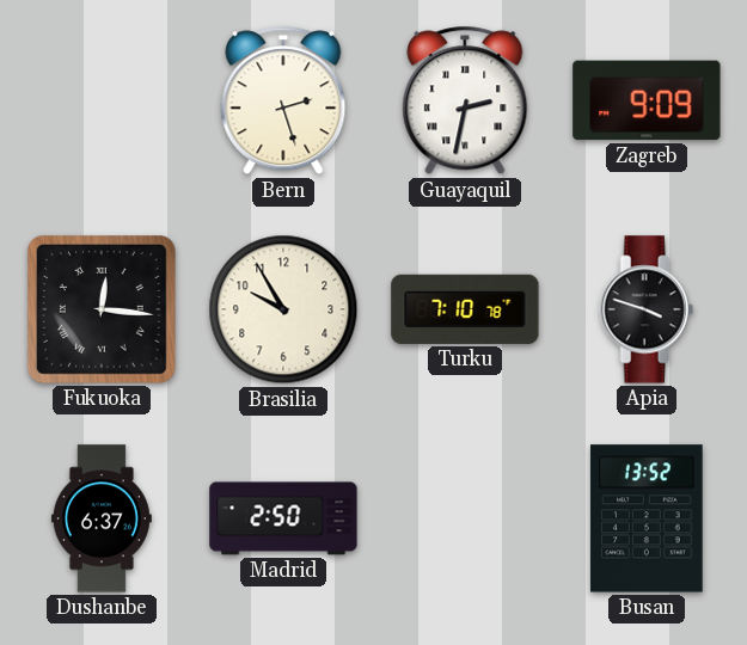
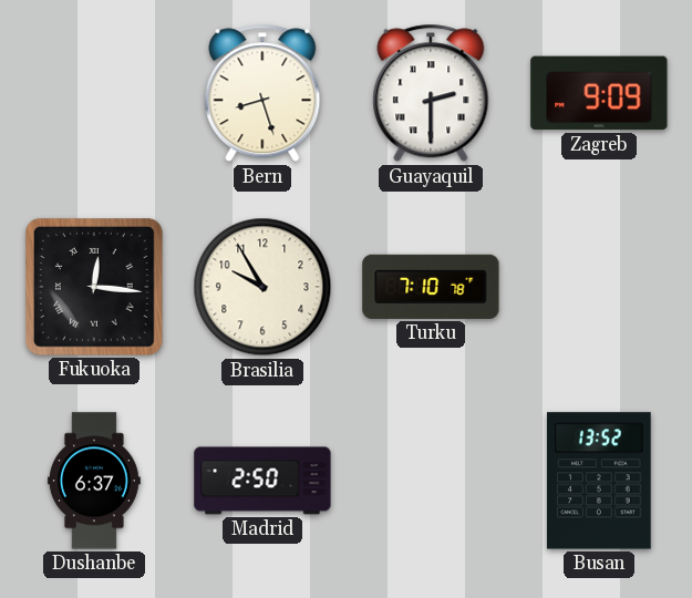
Bern: 2:27 -> 8:27
Guayaquil: 2:32 -> 2:30
Apia: 3:48 -> none
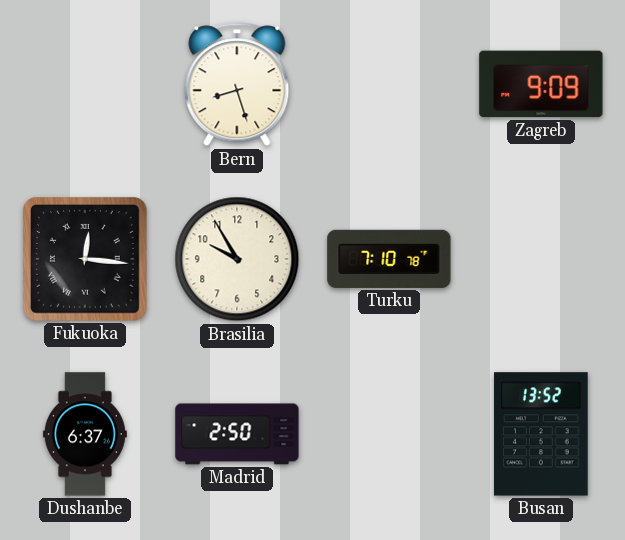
Guayaquil: 2:30 -> none
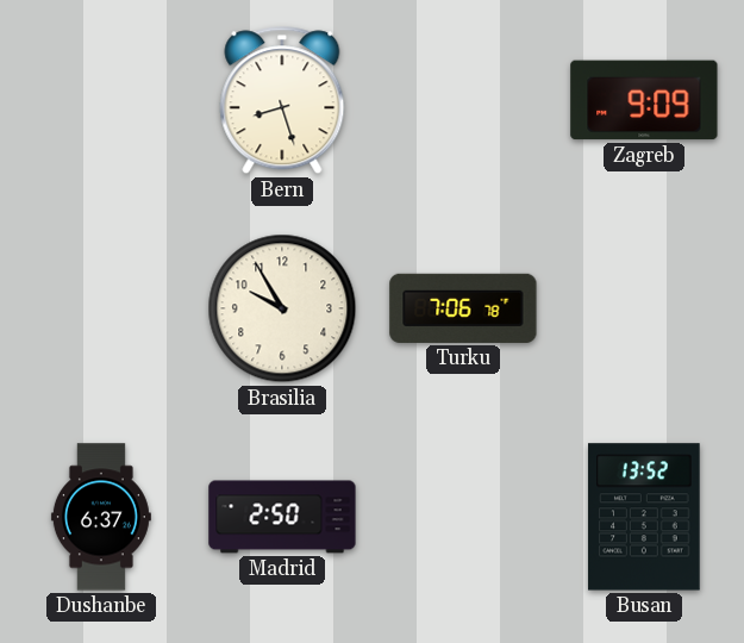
Fukuoka: 12:16 -> none
Turku: 7:10 -> 7:06
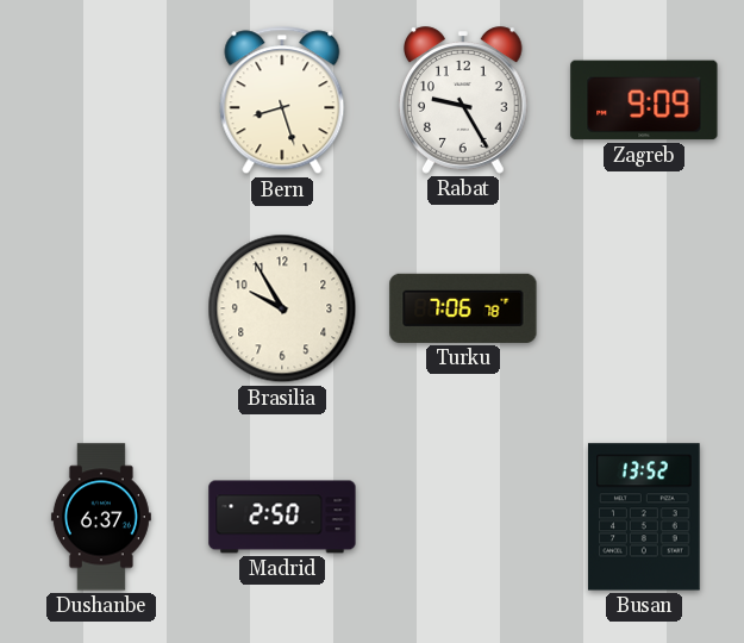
Rabat: none -> 9:25
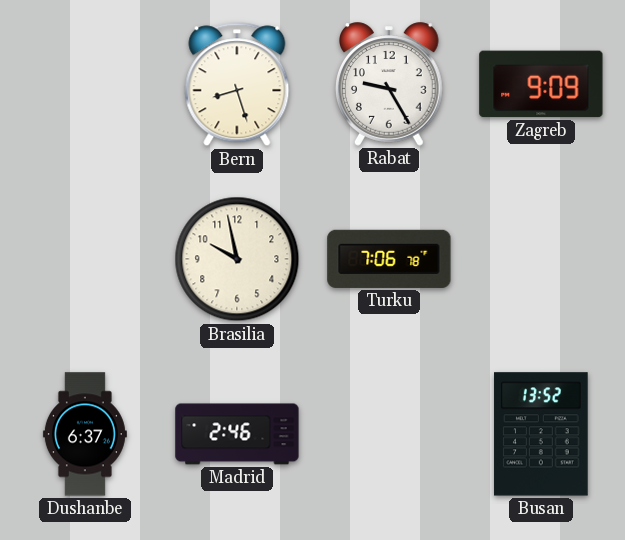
Brasilia: 9:55 -> 9:58
Madrid: 2:50 -> 2:46
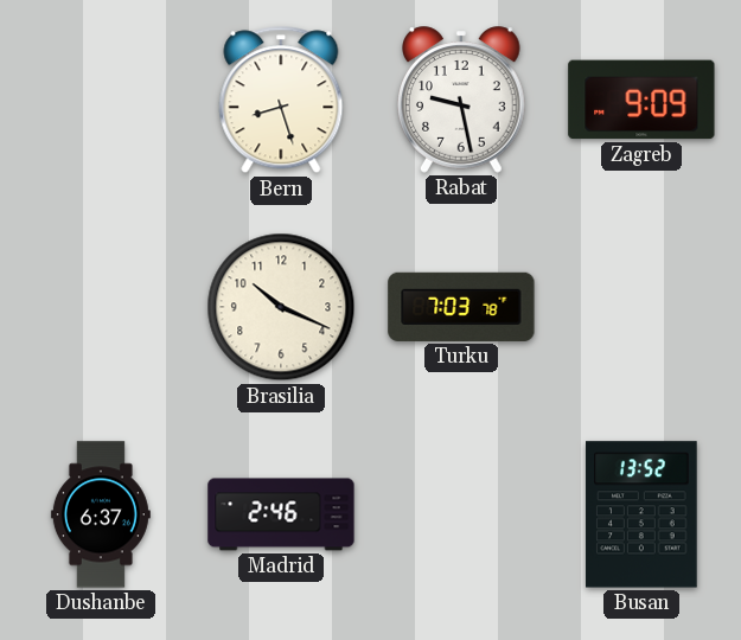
Rabat: 9:25 -> 9:28
Brasilia: 9:58 -> 10:19
Turku: 7:06 -> 7:03
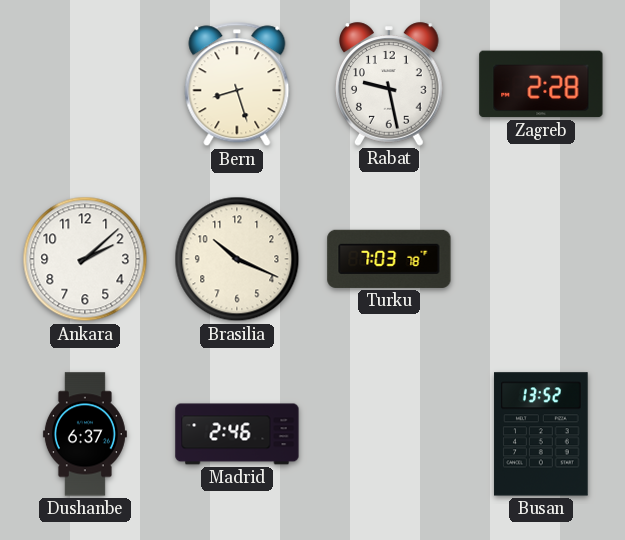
Zagreb: 9:09 -> 2:28
Ankara: none -> 2:08
